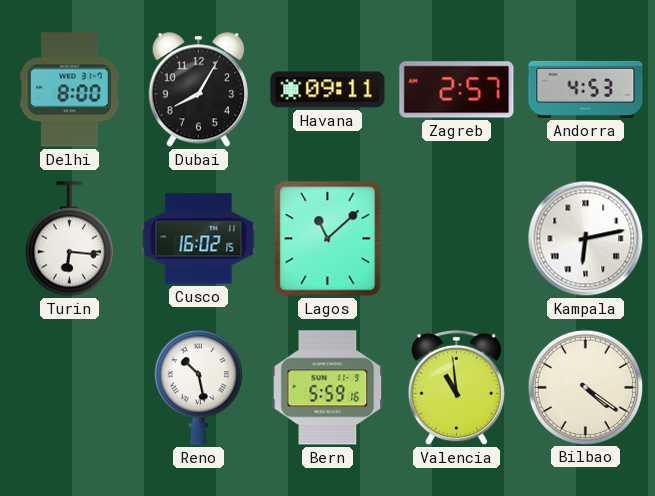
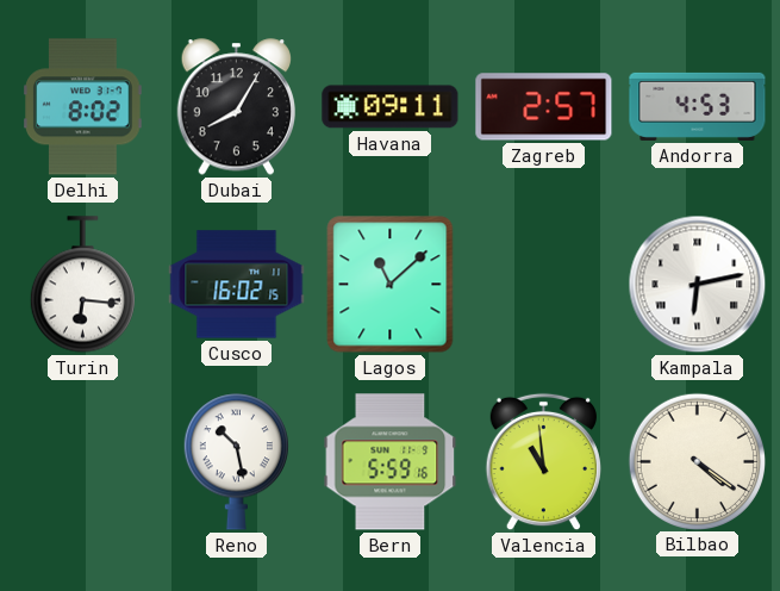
Delhi: 8:00 -> 8:02
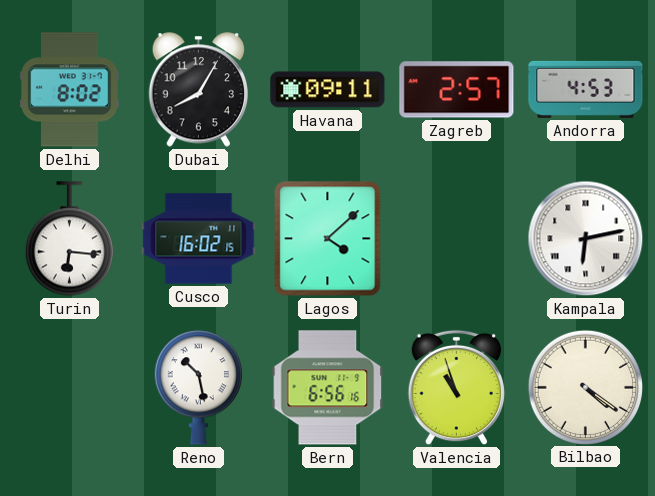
Lagos: 11:08 -> 4:08
Bern: 5:59 -> 6:56
Valencia: 10:59 -> 10:57
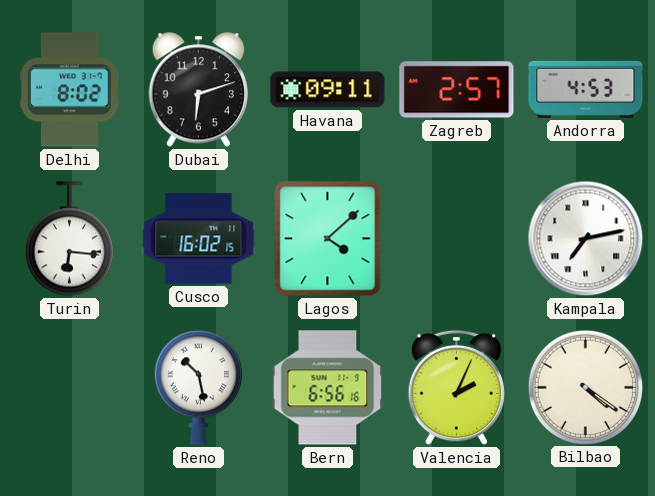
Dubai: 8:05 -> 6:12
Kampala: 6:13 -> 7:13
Valencia: 10:57 -> 2:04
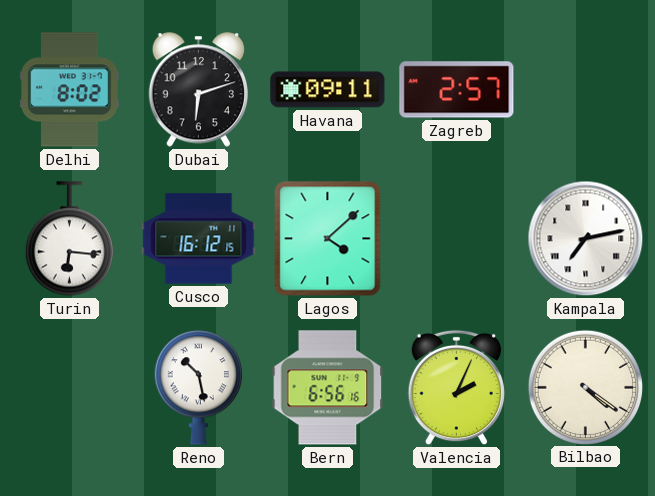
Andorra: 4:53 -> none
Cusco: 16:02 -> 16:12
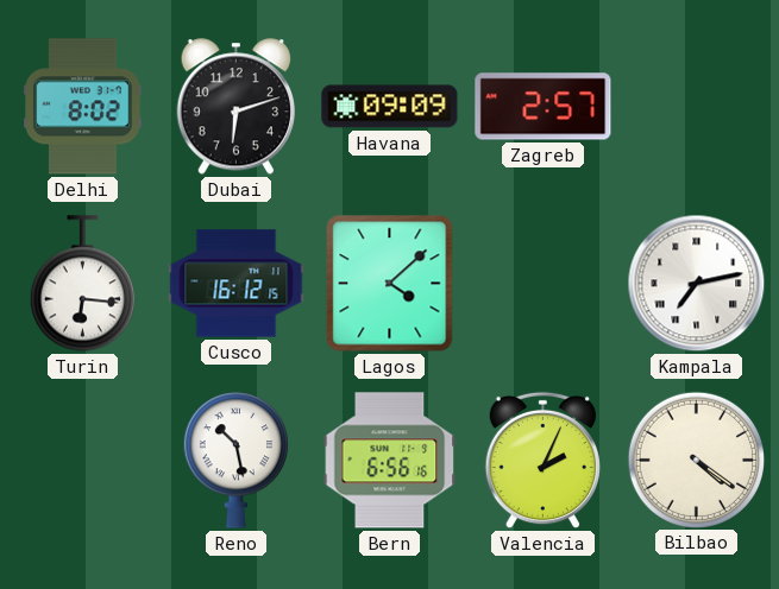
Havana: 09:11 -> 09:09
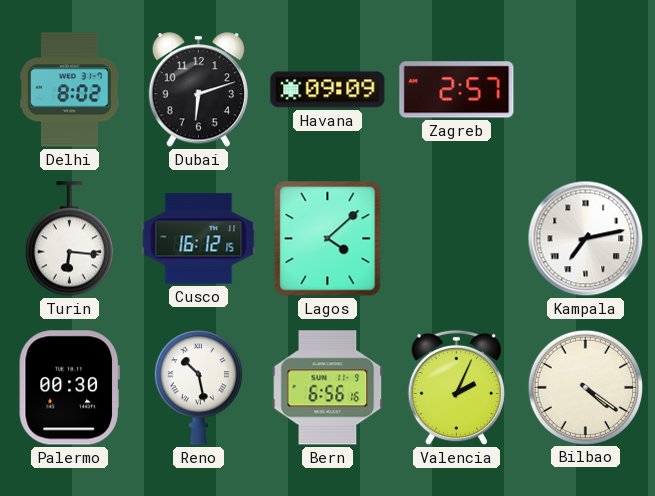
Palermo: none -> 00:30
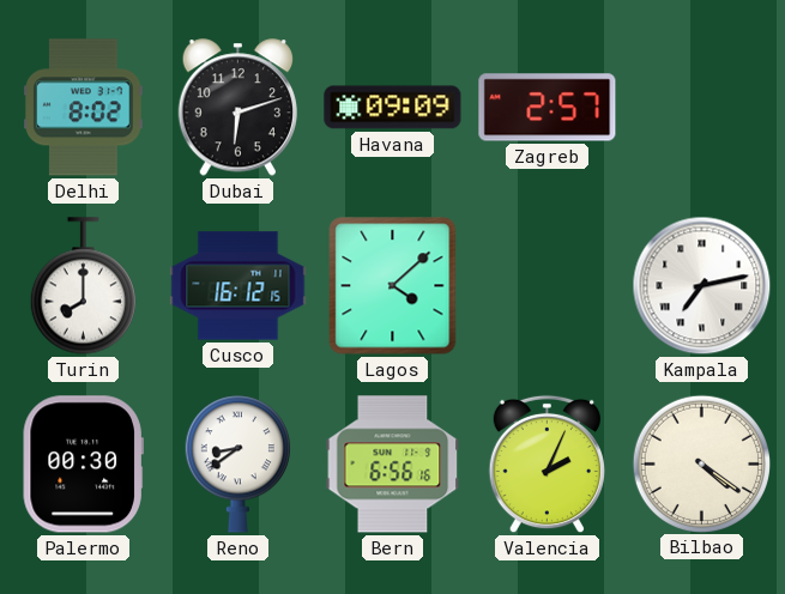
Turin: 6:16 -> 8:00
Reno: 10:28 -> 8:39
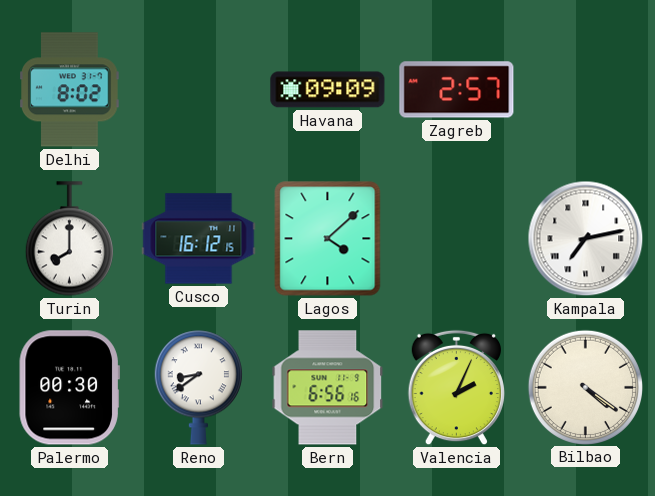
Dubai: 6:12 -> none
